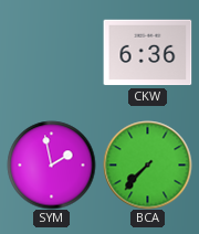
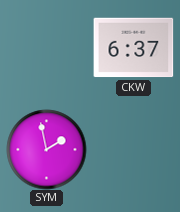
CKW: 6:36 -> 6:37
BCA: 7:37 -> none
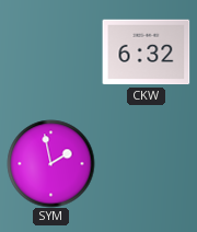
CKW: 6:37 -> 6:32
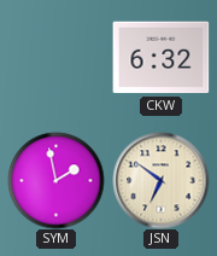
JSN: none -> 6:51
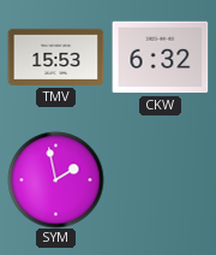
TMV: none -> 15:53
JSN: 6:51 -> none
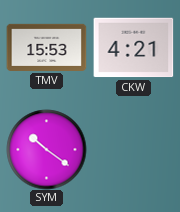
CKW: 6:32 -> 4:21
SYM: 1:58 -> 10:21
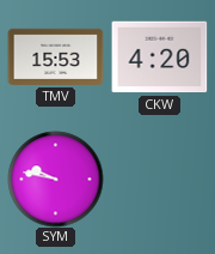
CKW: 4:21 -> 4:20
SYM: 10:21 -> 9:47
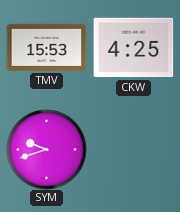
CKW: 4:20 -> 4:25
SYM: 9:47 -> 9:42
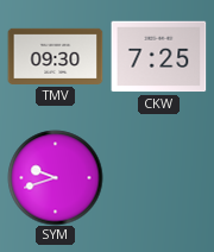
TMV: 15:53 -> 09:30
CKW: 4:25 -> 7:25
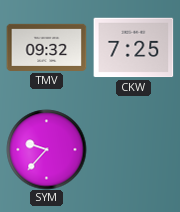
TMV: 09:30 -> 09:32
SYM: 9:42 -> 9:37
